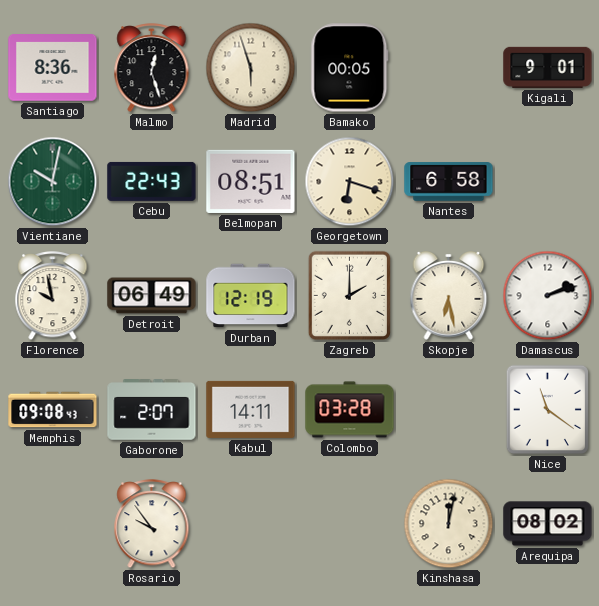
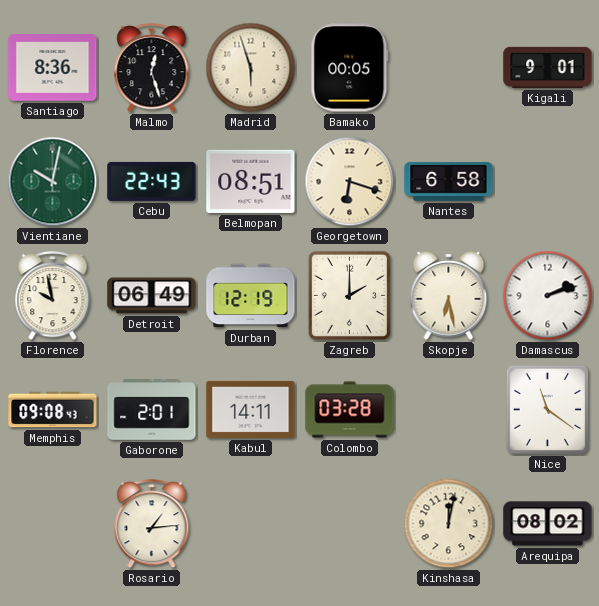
Gaborone: 2:07 -> 2:01
Rosario: 9:54 -> 1:14
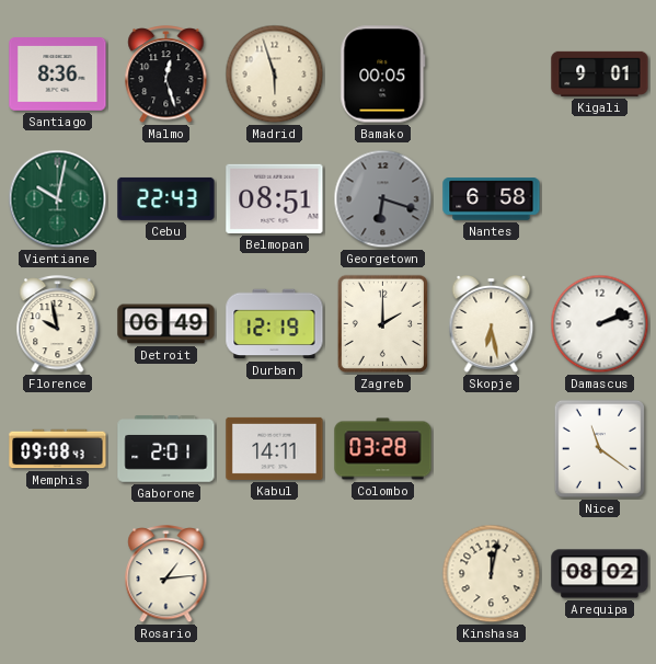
Georgetown dial: cream -> grey
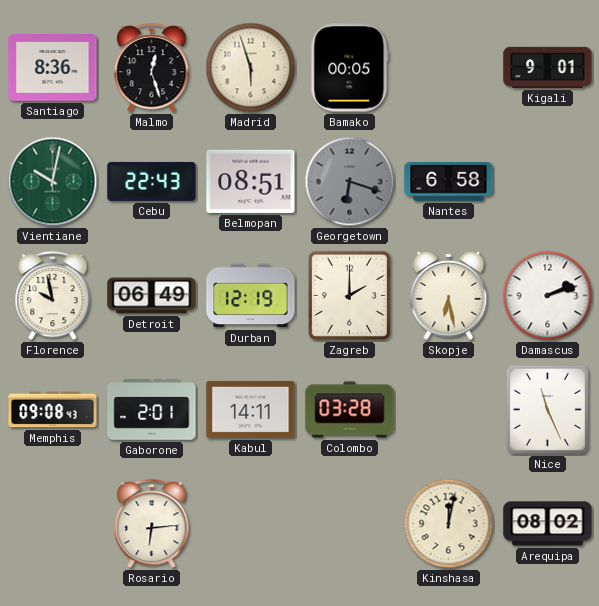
Nice: 11:21 -> 11:26
Rosario: 1:14 -> 6:14
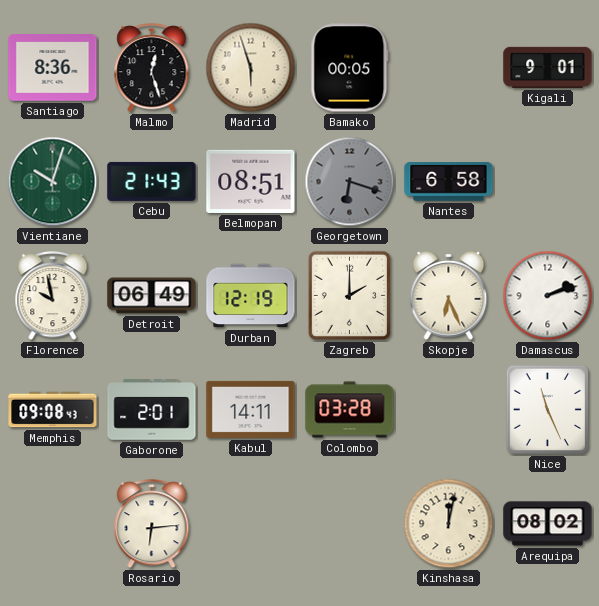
Vientiane: 10:02 -> 10:03
Cebu: 22:43 -> 21:43
Skopje: 6:28 -> 6:26
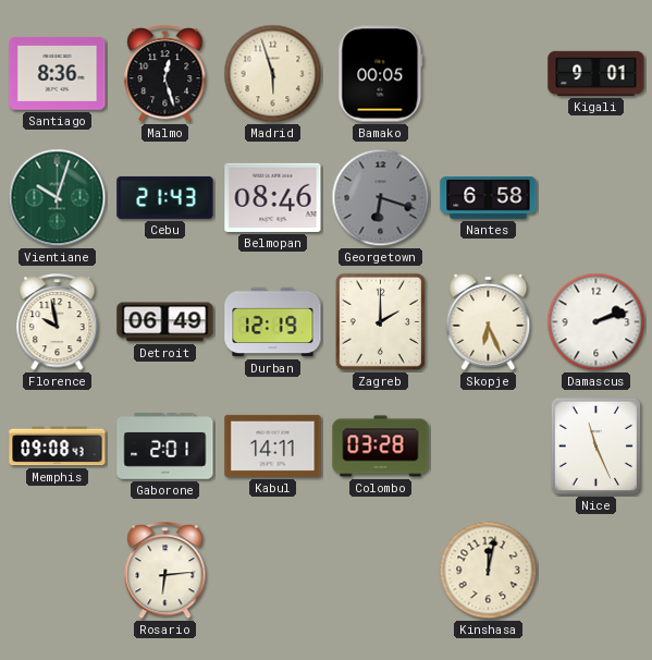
Belmopan: 08:51 -> 08:46
Arequipa: 08:02 -> none
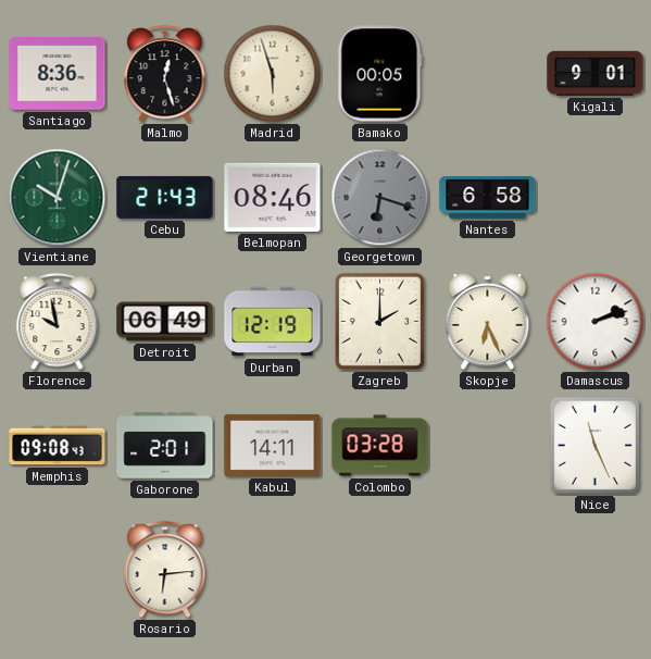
Kinshasa: 12:02 -> none
